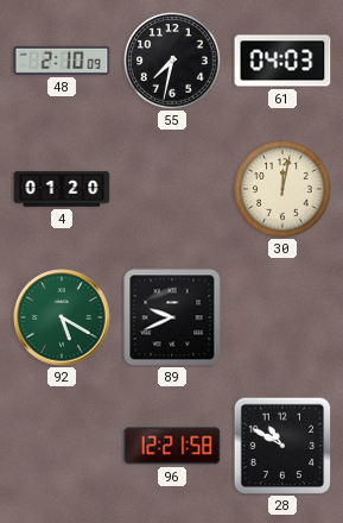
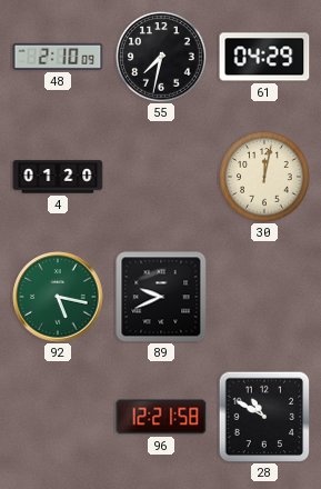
61: 04:03 -> 04:29
92: 5:20 -> 5:17
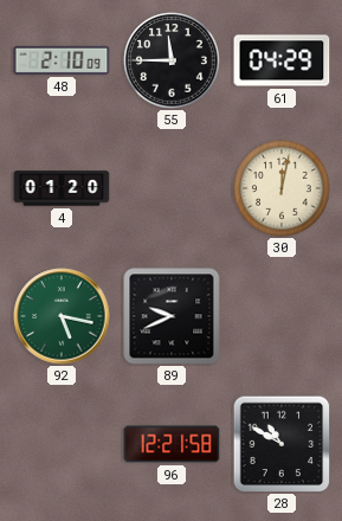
55: 7:32 -> 11:45
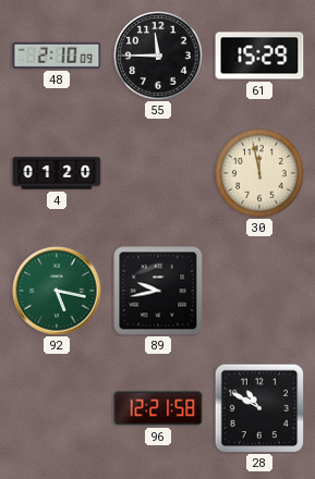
61: 04:29 -> 15:29
30: 12:02 -> 11:58
89: 9:41 -> 9:43
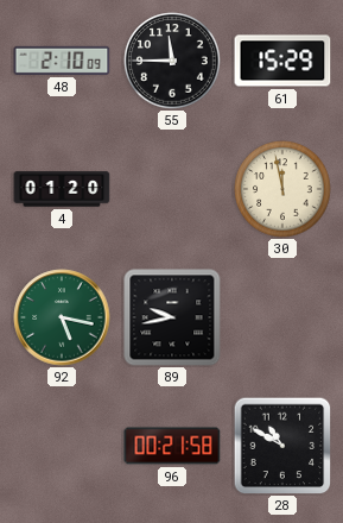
96: 12:21 -> 00:21
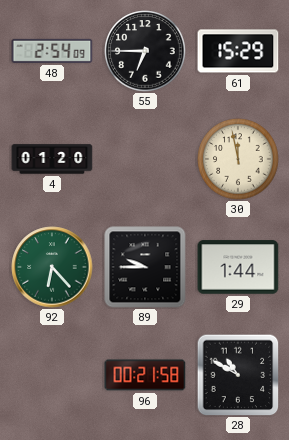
48: 2:10 -> 2:54
55: 11:45 -> 6:45
92: 5:17 -> 6:23
89: 9:43 -> 9:45
29: none -> 1:44
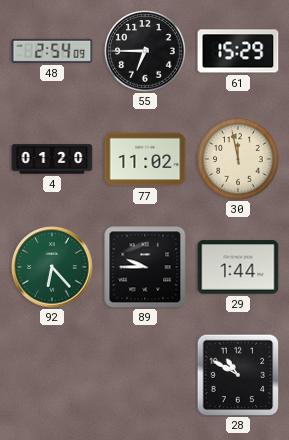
77: none -> 11:02
96: 00:21 -> none
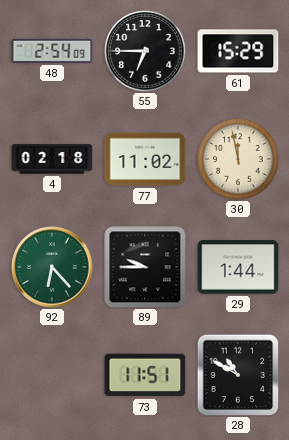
4: 01:20 -> 02:18
73: none -> 11:51
